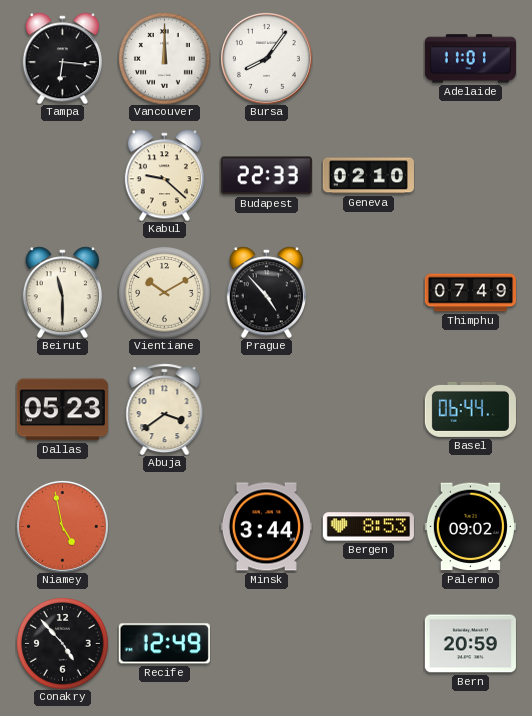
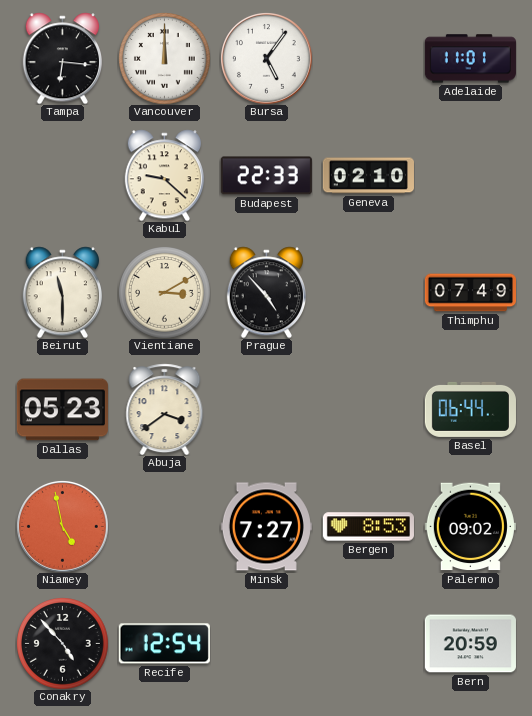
Bursa: 8:06 -> 5:06
Vientiane: 10:10 -> 3:10
Minsk: 3:44 -> 7:27
Recife: 12:49 -> 12:54
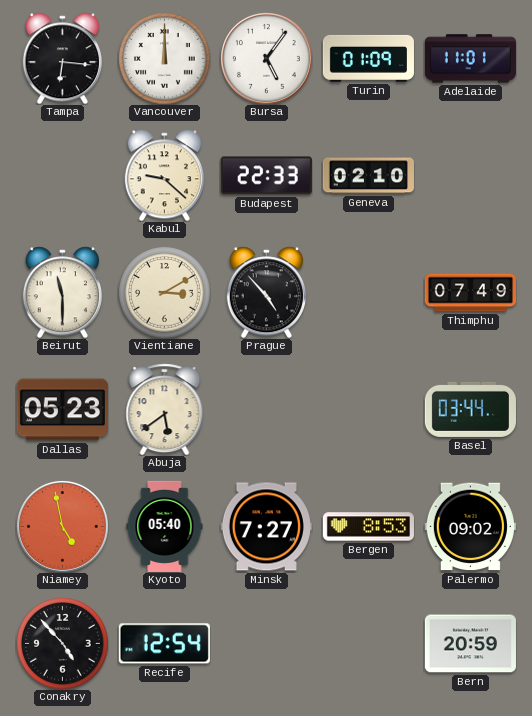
Turin: none -> 01:09
Abuja: 3:39 -> 5:39
Basel: 06:44 -> 03:44
Kyoto: none -> 05:40
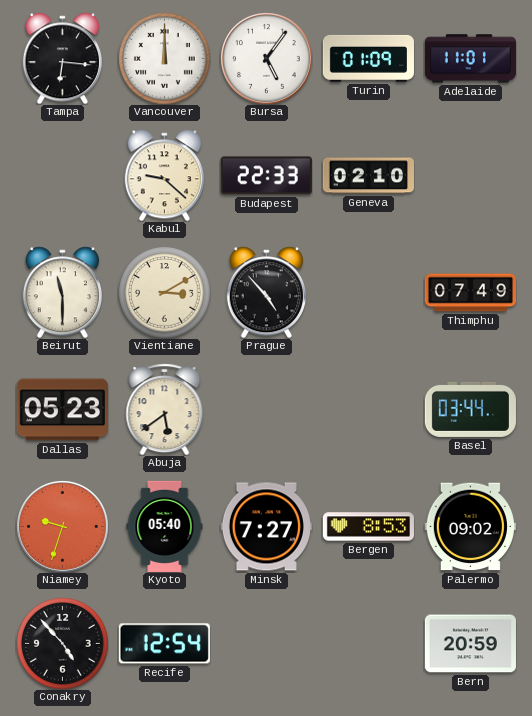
Niamey: 4:58 -> 9:33
